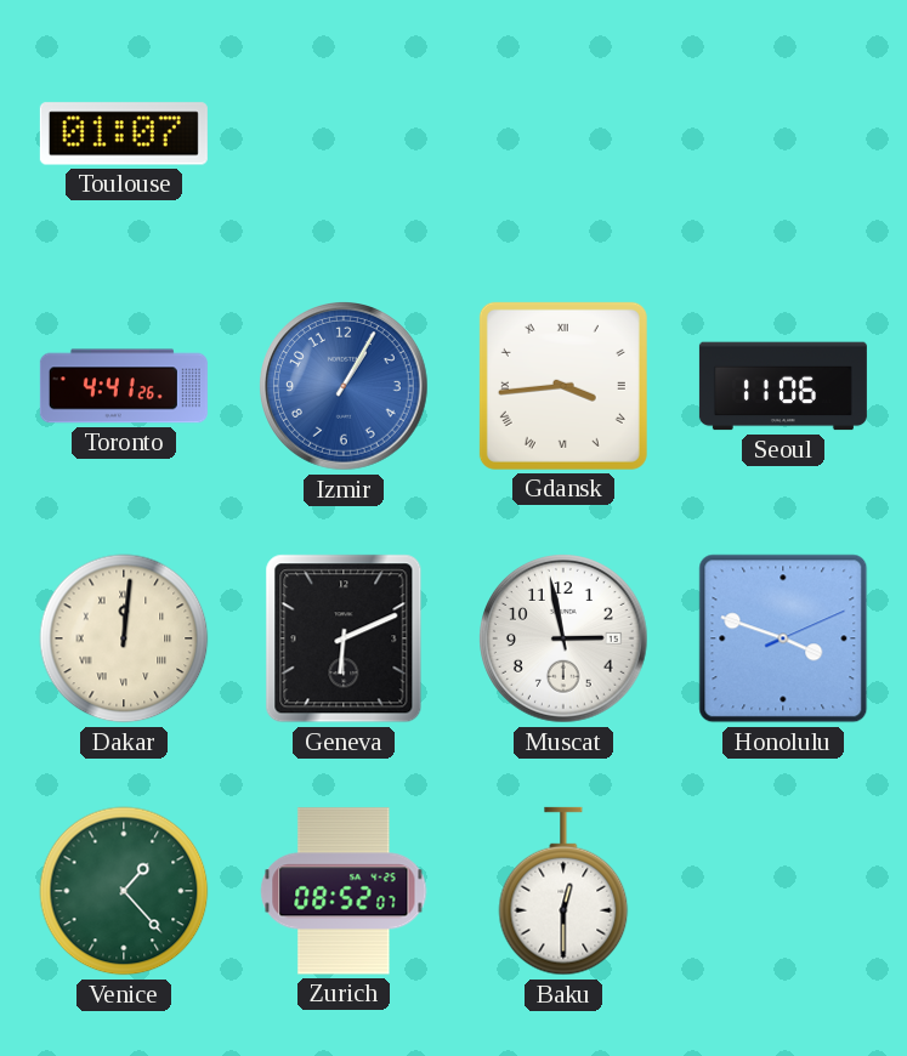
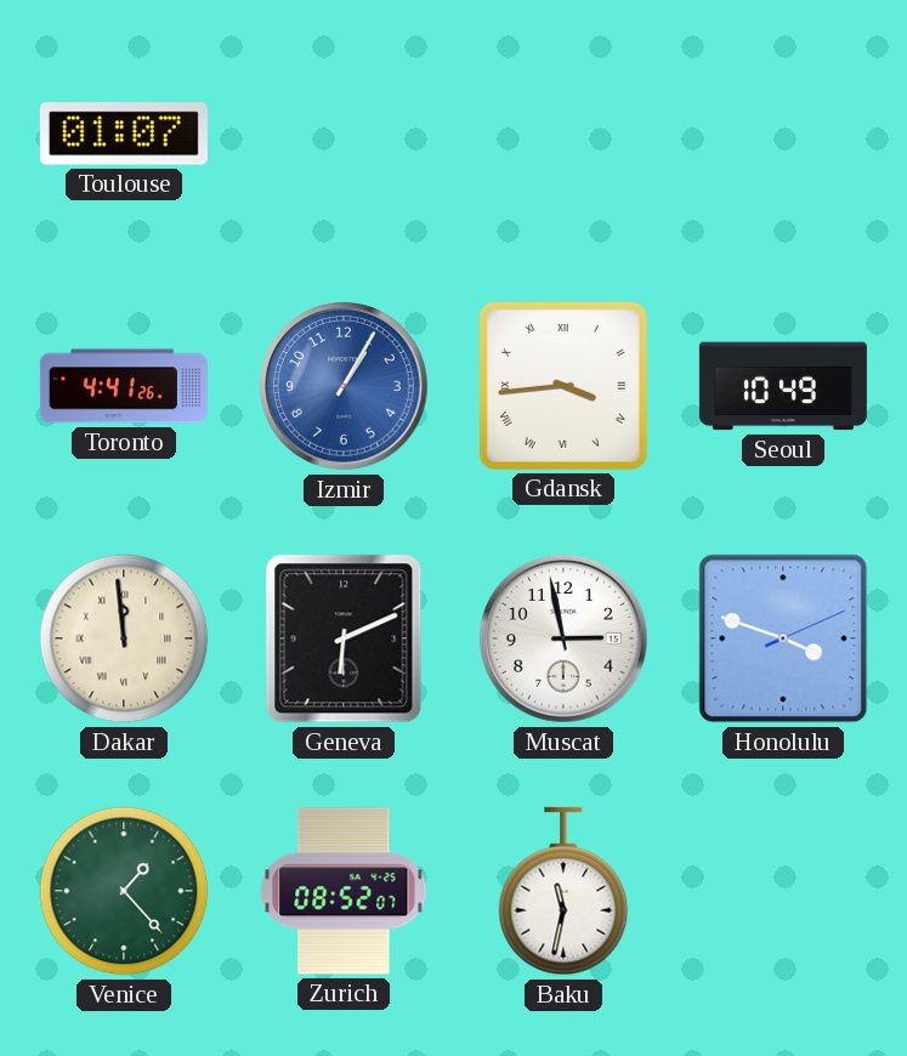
Seoul: 11:06 -> 10:49
Dakar: 12:01 -> 11:59
Baku: 12:30 -> 11:32
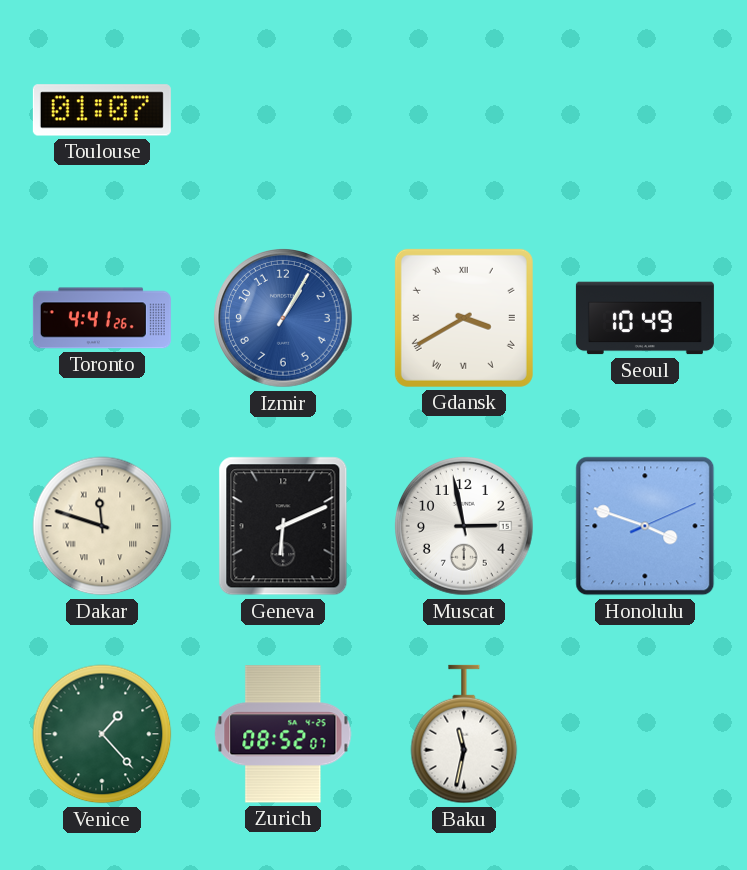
Gdansk: 3:44 -> 3:40
Dakar: 11:59 -> 11:48
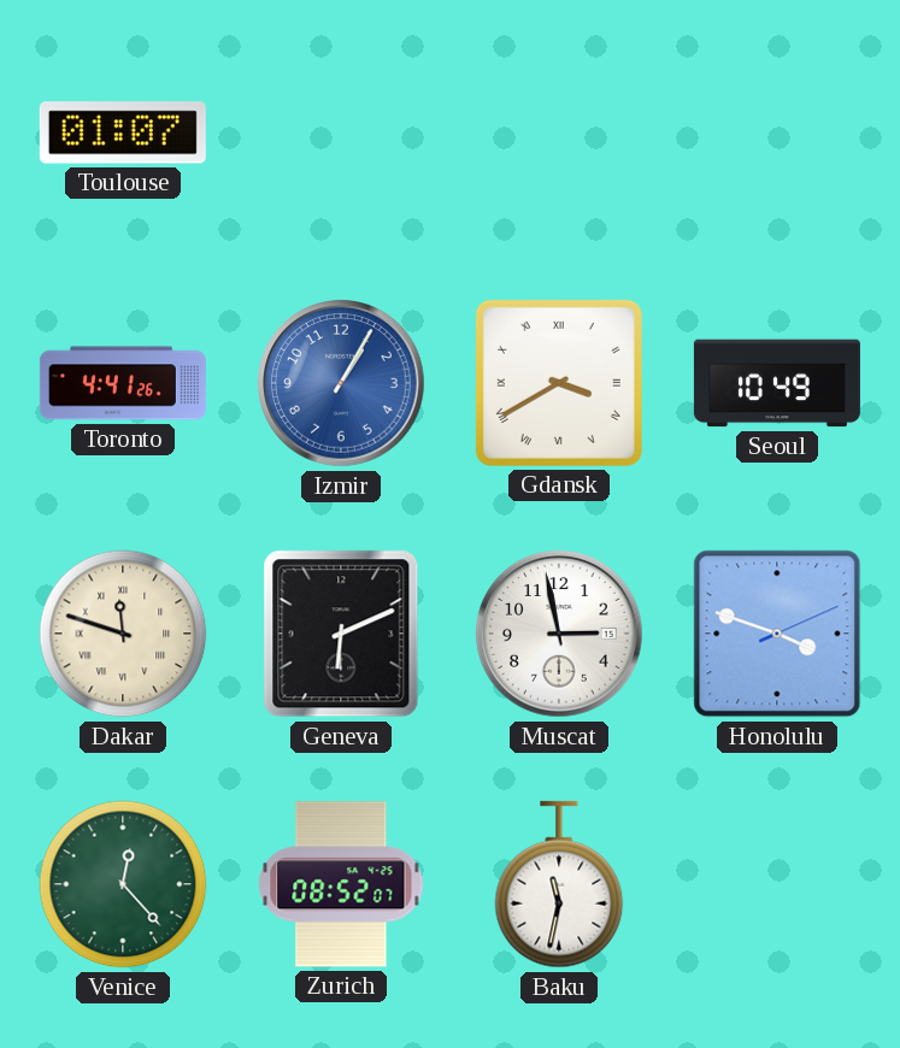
Venice: 1:23 -> 12:23
